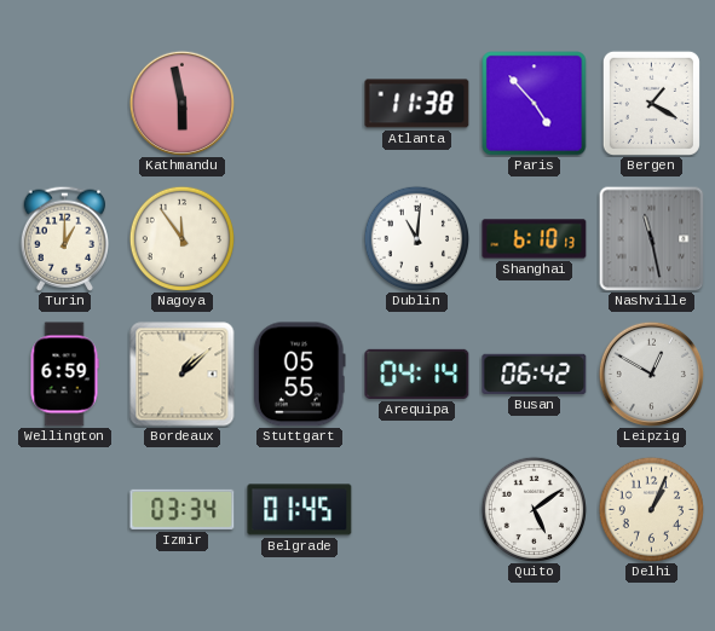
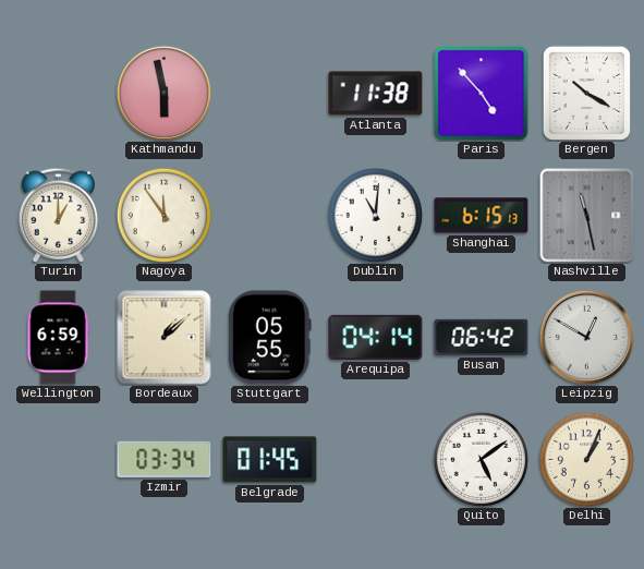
Bergen: 1:20 -> 10:20
Shanghai: 6:10 -> 6:15
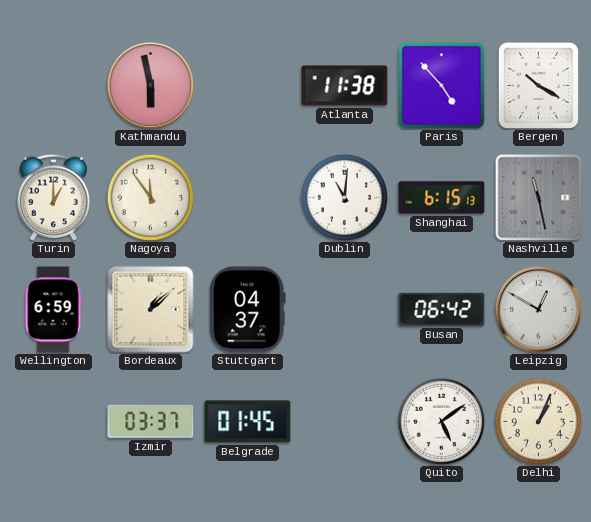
Stuttgart: 05:55 -> 04:37
Arequipa: 04:14 -> none
Izmir: 03:34 -> 03:37
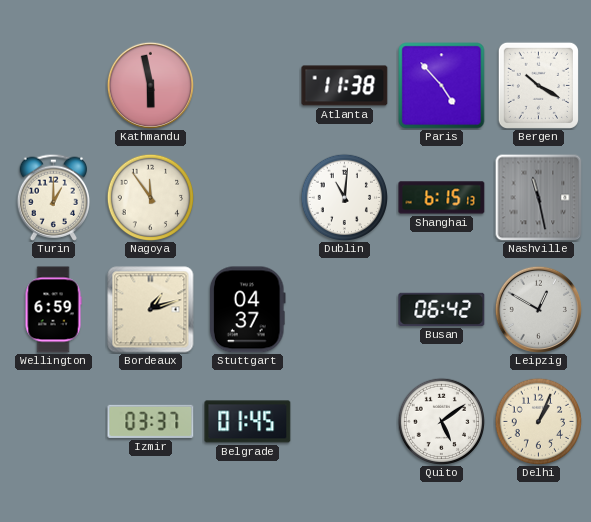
Bordeaux: 1:08 -> 1:12
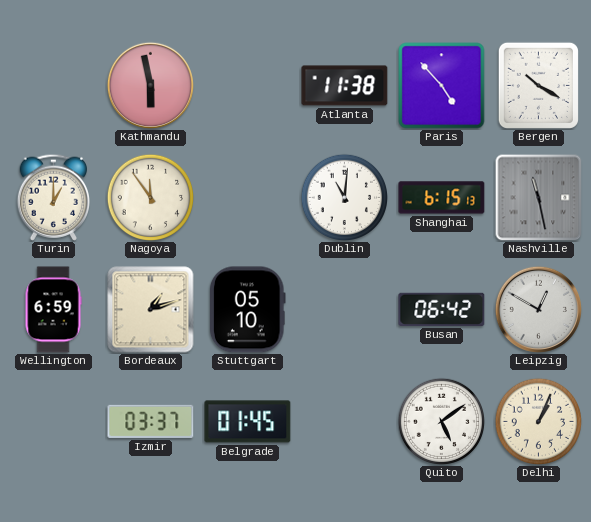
Stuttgart: 04:37 -> 05:10
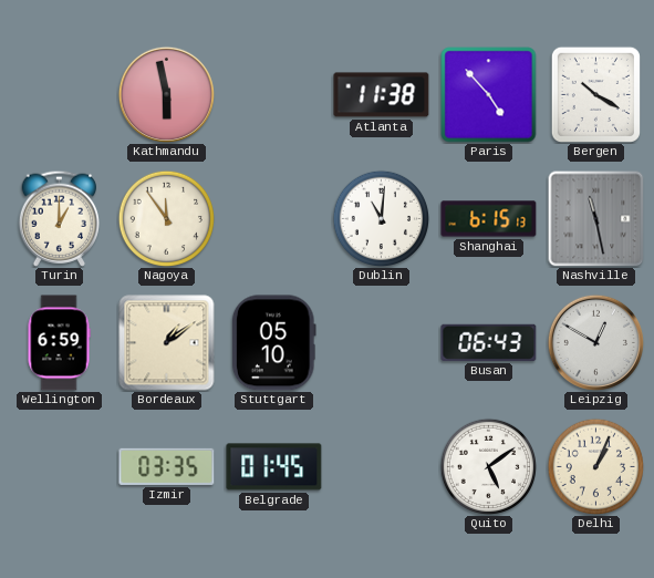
Bordeaux: 1:12 -> 1:09
Busan: 06:42 -> 06:43
Izmir: 03:37 -> 03:35
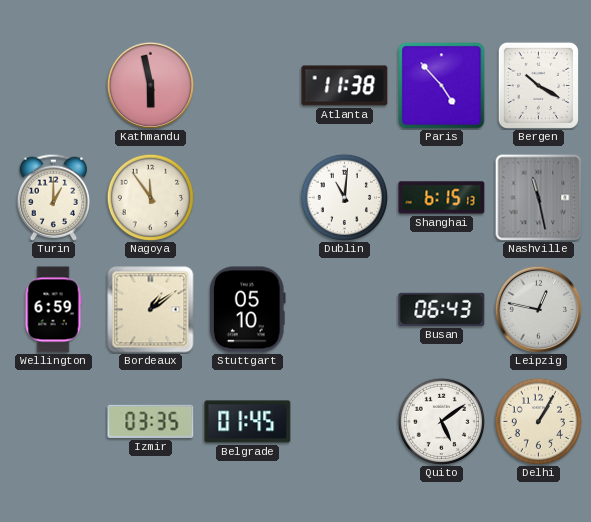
Leipzig: 12:50 -> 12:47
Delhi: 1:04 -> 1:05
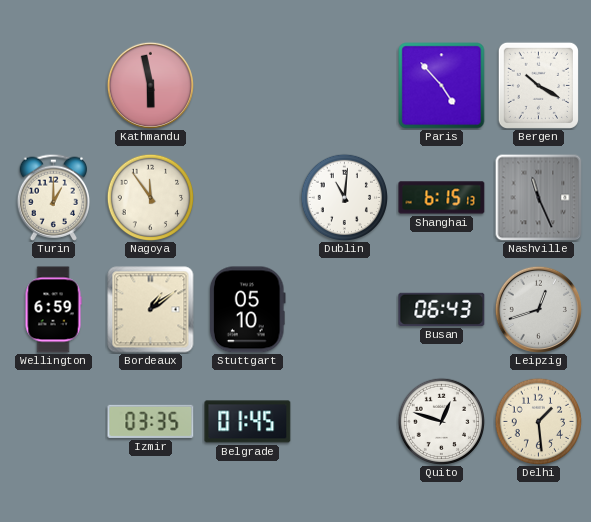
Atlanta: 11:38 -> none
Nashville: 11:28 -> 11:26
Leipzig: 12:47 -> 12:42
Quito: 5:09 -> 12:48
Delhi: 1:05 -> 1:29
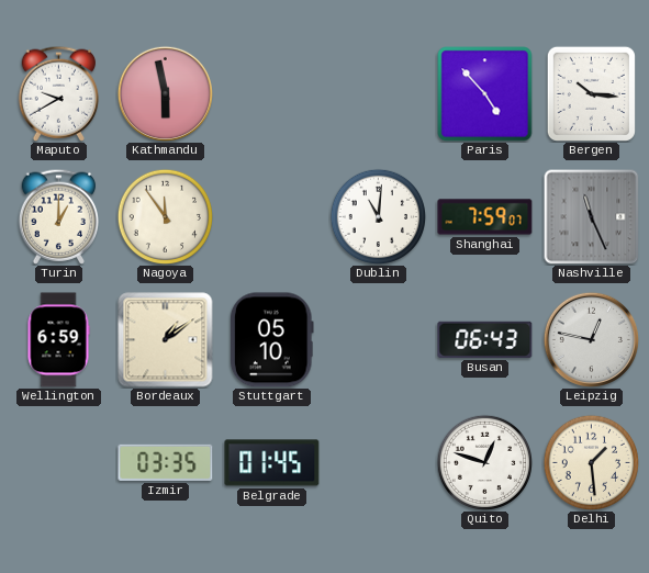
Maputo: none -> 9:40
Bergen: 10:20 -> 10:16
Shanghai: 6:15 -> 7:59
Leipzig: 12:42 -> 12:47
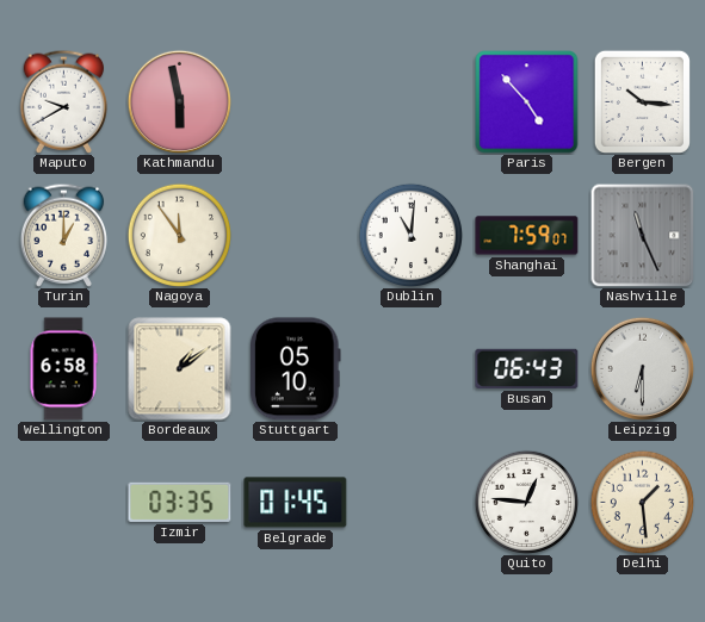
Wellington: 6:59 -> 6:58
Leipzig: 12:47 -> 6:30
Quito: 12:48 -> 12:46
